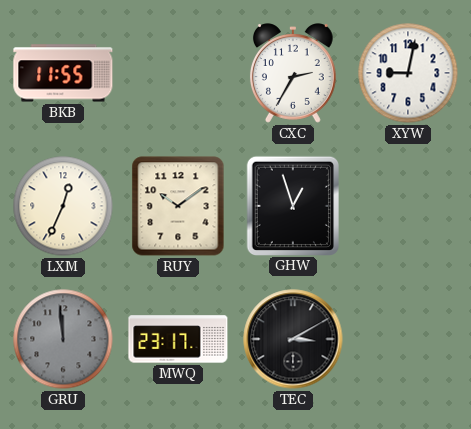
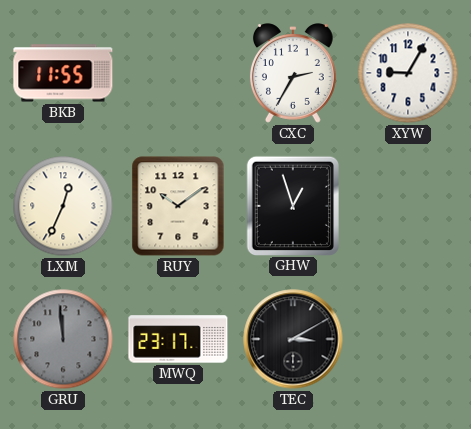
XYW: 9:02 -> 9:05
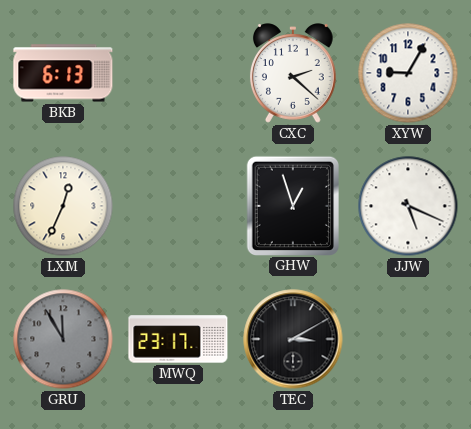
BKB: 11:55 -> 6:13
CXC: 2:35 -> 2:22
RUY: 10:09 -> none
JJW: none -> 5:19
GRU: 11:59 -> 11:55
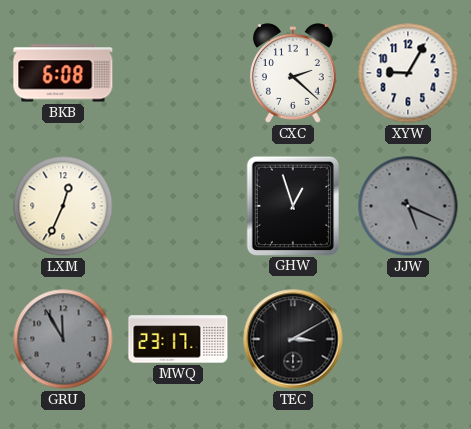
BKB: 6:13 -> 6:08
JJW dial: white -> grey
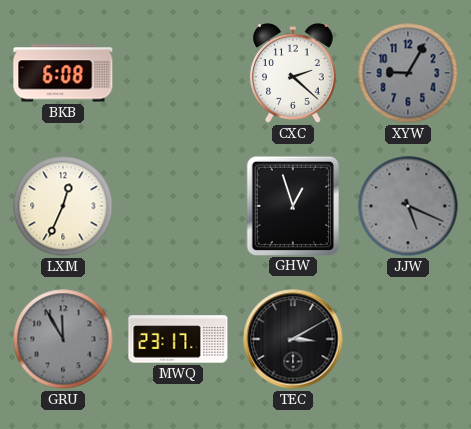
XYW dial: white -> grey
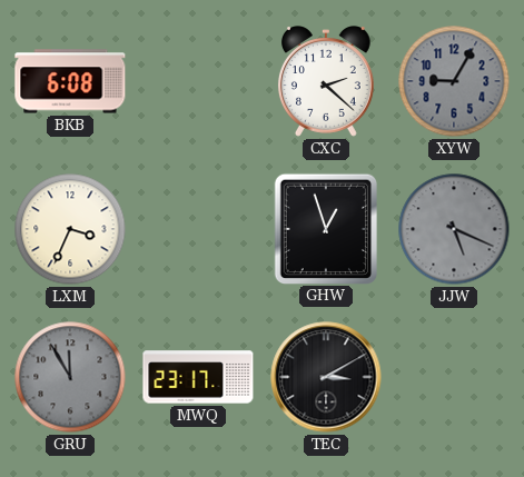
LXM: 12:34 -> 3:34
